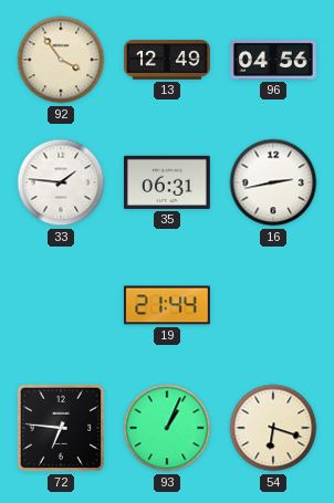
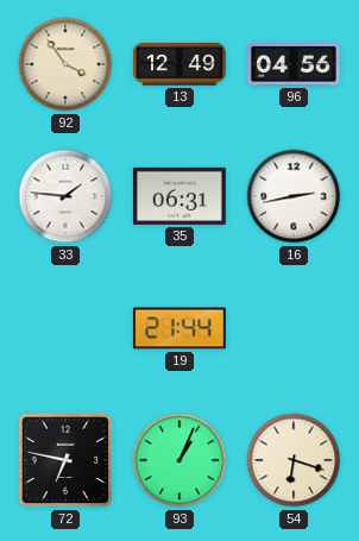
72: 6:46 -> 6:47
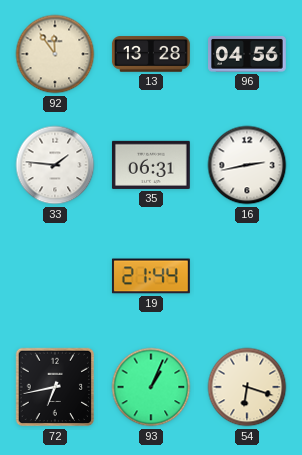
92: 3:54 -> 11:54
13: 12:49 -> 13:28
72: 6:47 -> 6:43
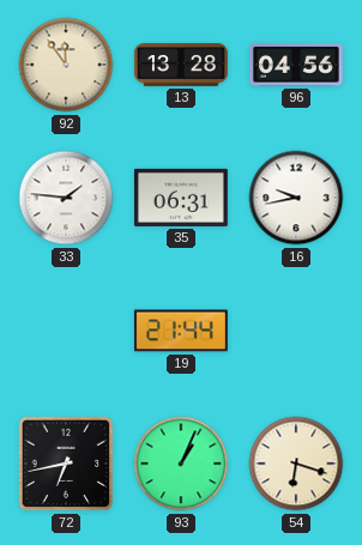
16: 2:43 -> 9:43
